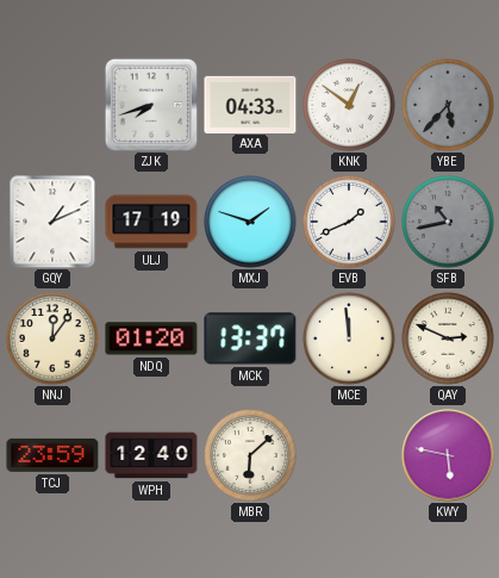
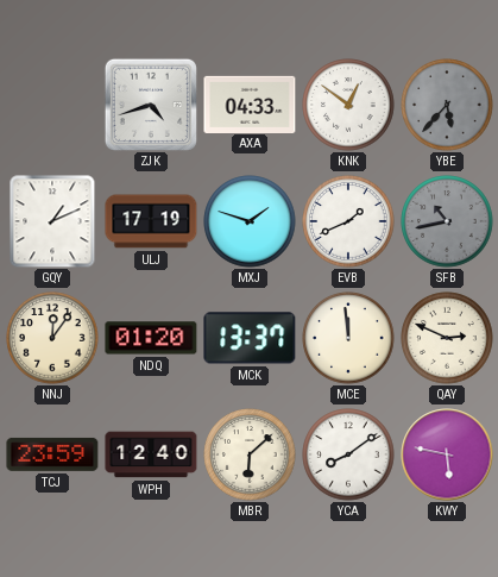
ZJK: 7:42 -> 4:42
YCA: none -> 8:09
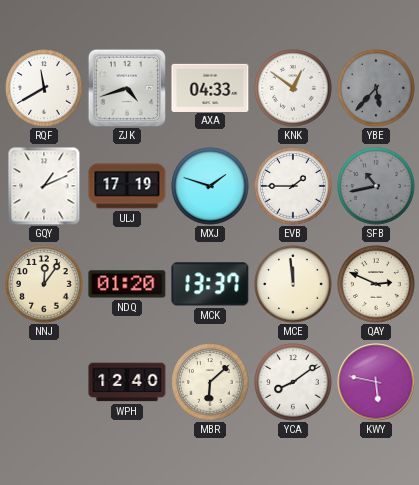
RQF: none -> 11:40
EVB: 1:41 -> 1:45
TCJ: 23:59 -> none
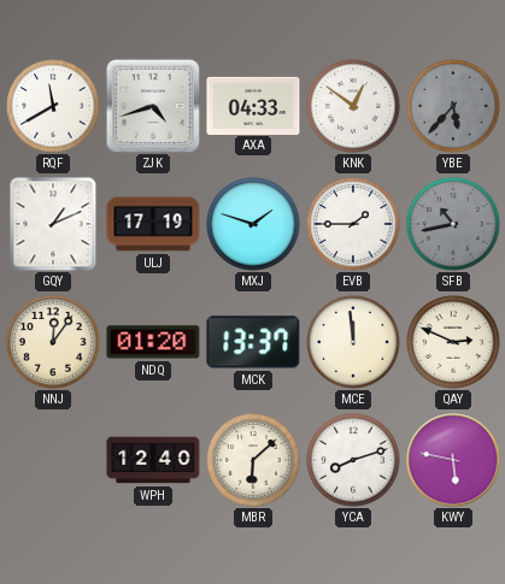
YCA: 8:09 -> 8:12
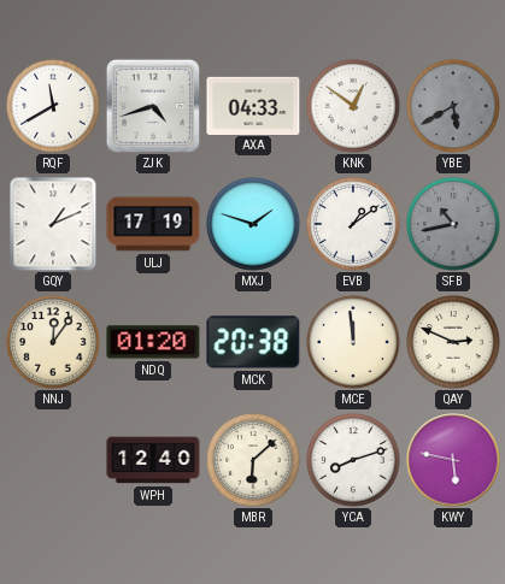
YBE: 5:37 -> 5:40
EVB: 1:45 -> 1:09
MCK: 13:37 -> 20:38
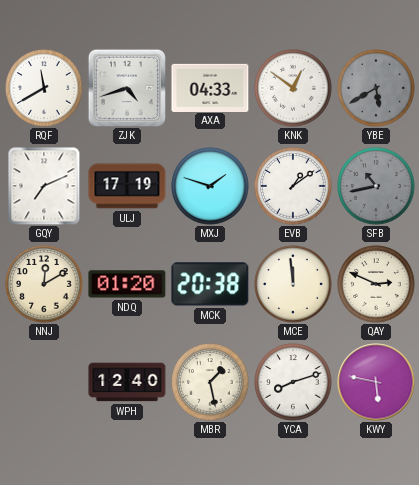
GQY: 1:11 -> 7:11
NNJ: 12:06 -> 12:10
MBR: 6:08 -> 1:28
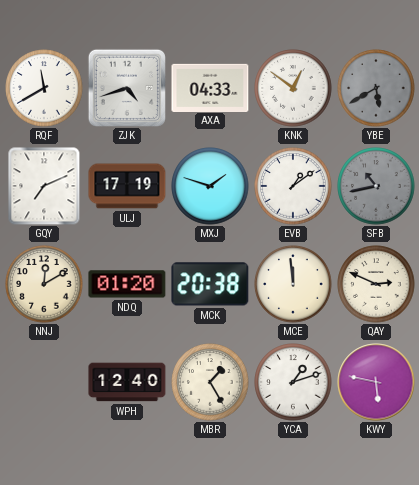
MBR: 1:28 -> 1:25
YCA: 8:12 -> 1:12
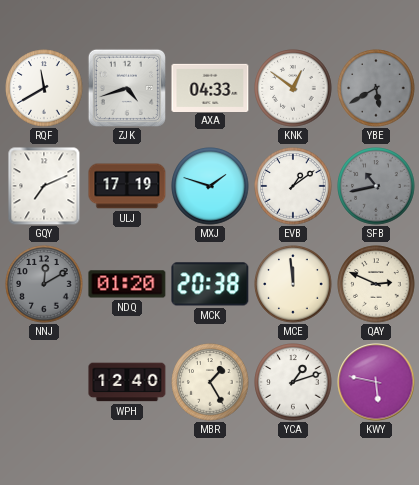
NNJ dial: cream -> grey
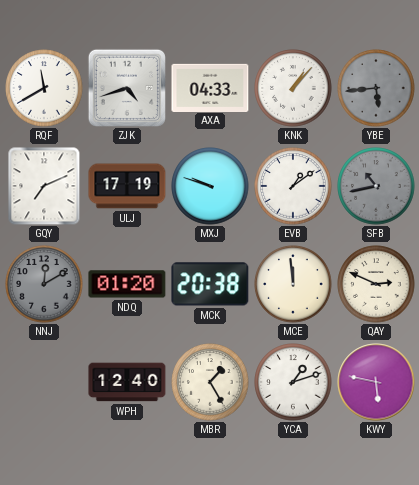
KNK: 12:51 -> 1:07
YBE: 5:40 -> 5:44
MXJ: 1:48 -> 9:48
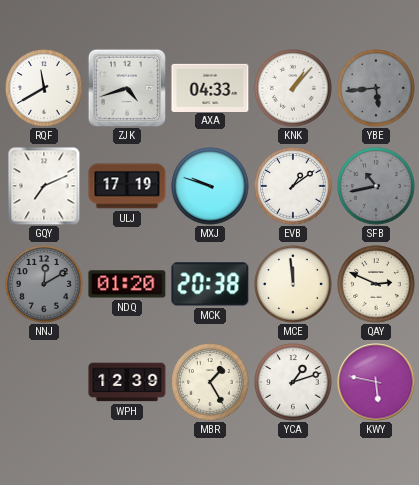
WPH: 12:40 -> 12:39
